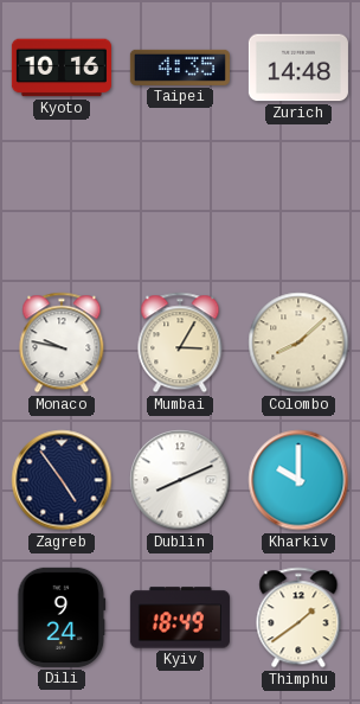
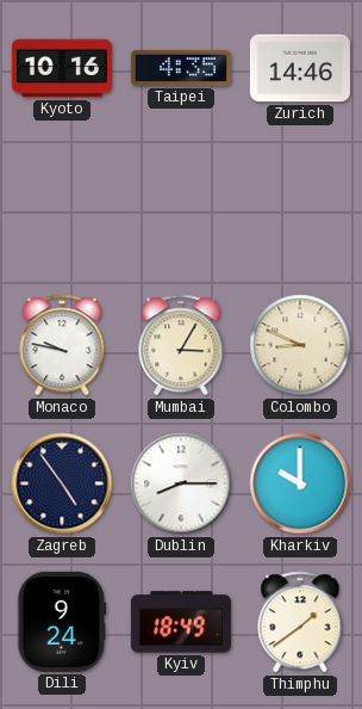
Zurich: 14:48 -> 14:46
Colombo: 8:08 -> 8:49
Dublin: 8:11 -> 8:15
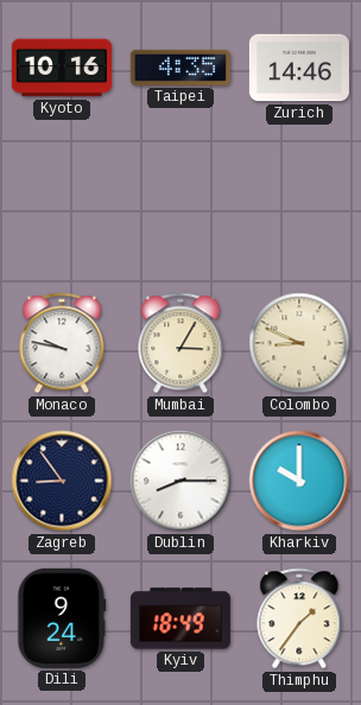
Zagreb: 4:54 -> 8:54
Thimphu: 1:39 -> 1:36
